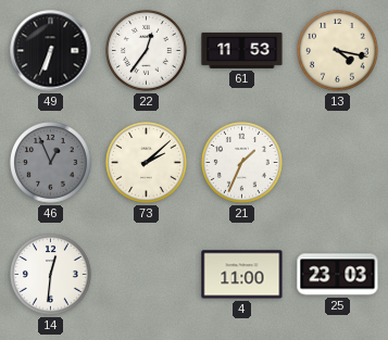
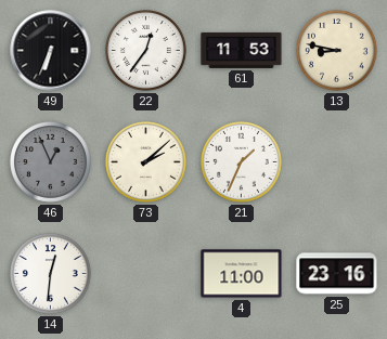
13: 4:17 -> 8:47
25: 23:03 -> 23:16
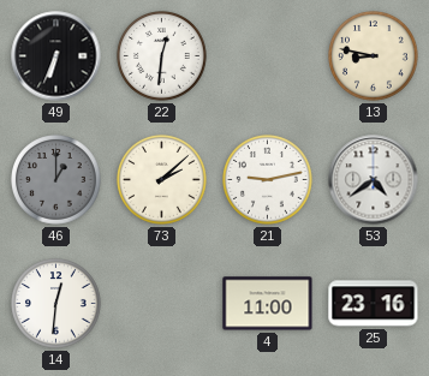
22: 12:36 -> 12:31
61: 11:53 -> none
46: 12:56 -> 1:00
21: 1:34 -> 9:13
53: none -> 4:39
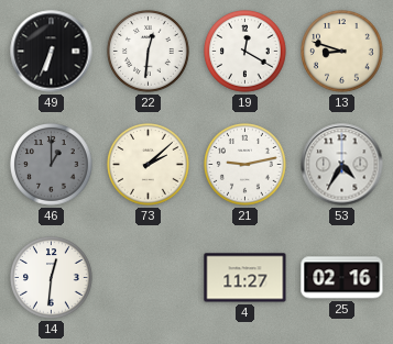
19: none -> 12:20
13: 8:47 -> 8:48
53: 4:39 -> 4:35
4: 11:00 -> 11:27
25: 23:16 -> 02:16
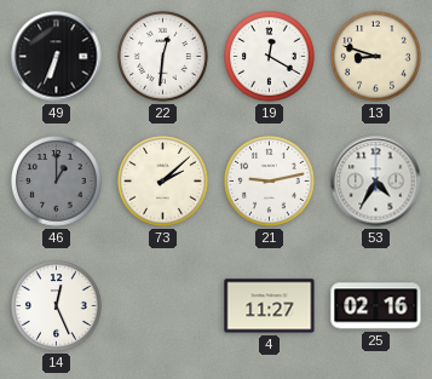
14: 12:31 -> 12:26
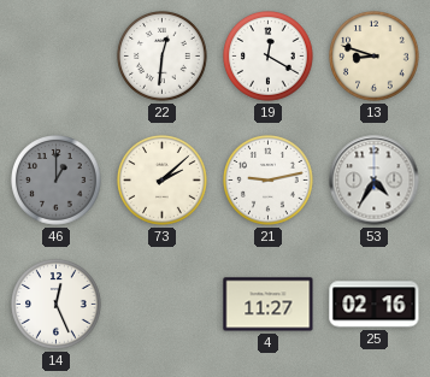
49: 6:34 -> none
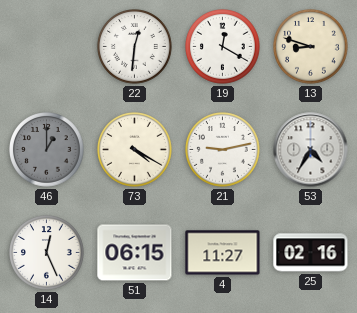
73: 2:08 -> 4:20
51: none -> 06:15
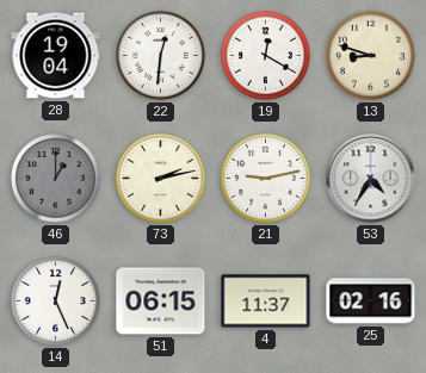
28: none -> 19:04
73: 4:20 -> 2:13
4: 11:27 -> 11:37
